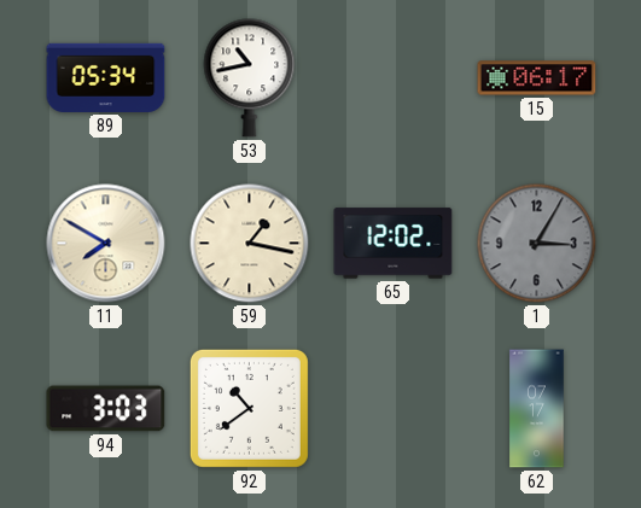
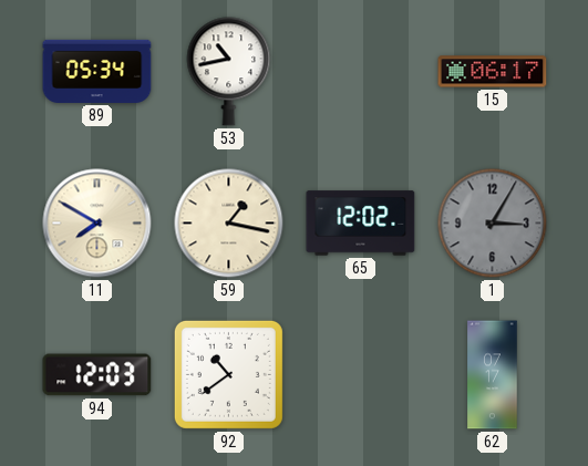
94: 3:03 -> 12:03
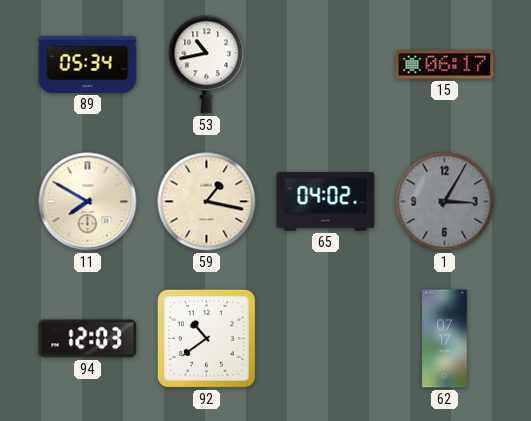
65: 12:02 -> 04:02
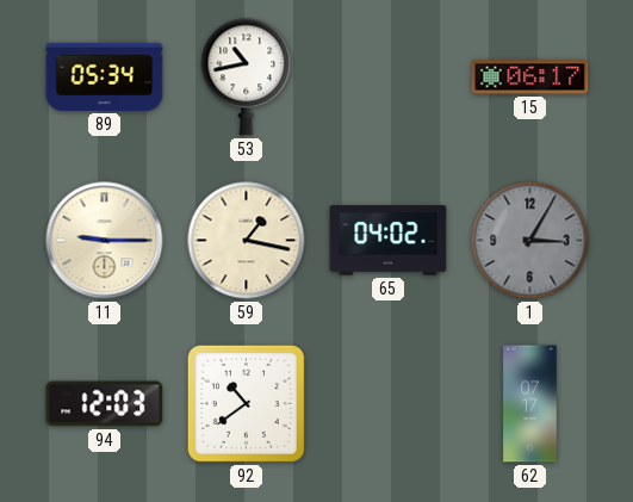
11: 7:50 -> 9:15
